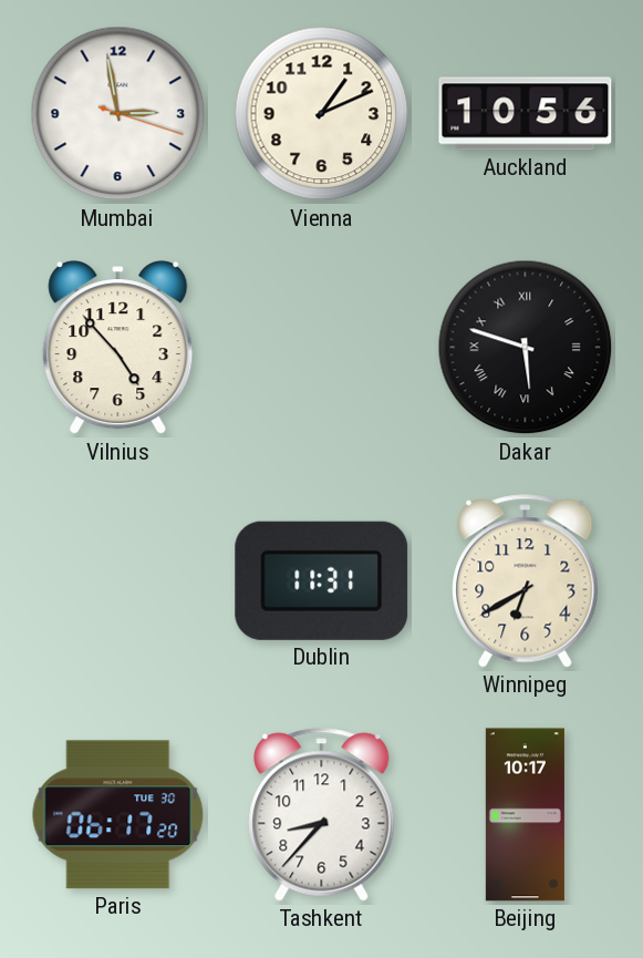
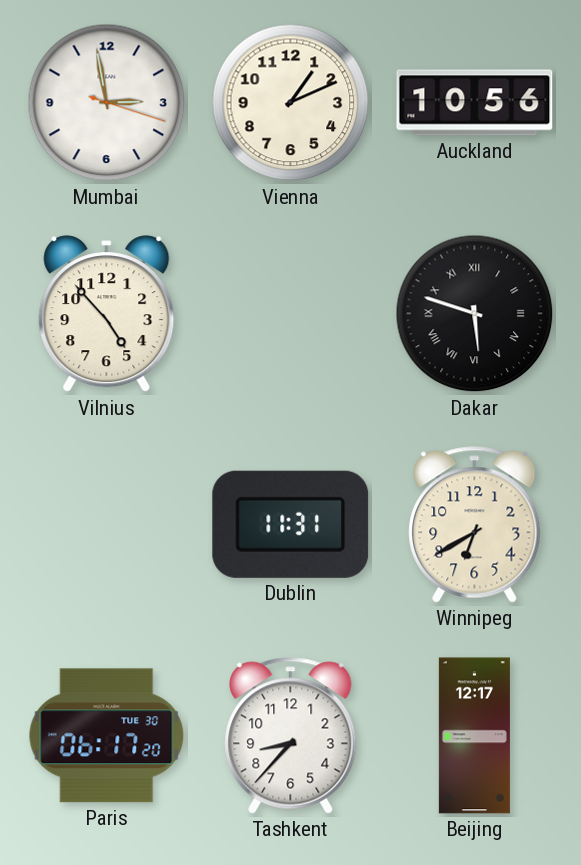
Beijing: 10:17 -> 12:17
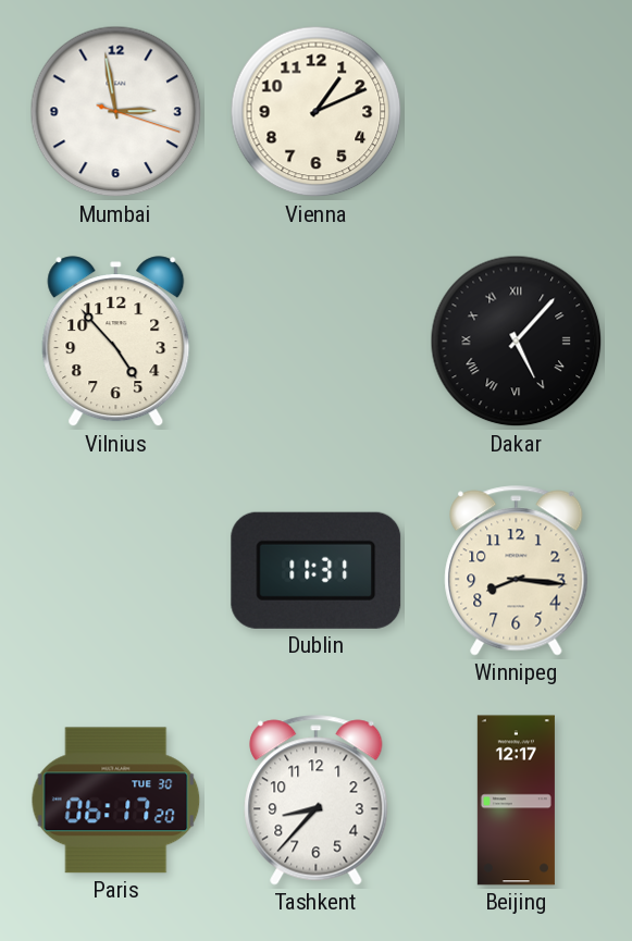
Auckland: 10:56 -> none
Dakar: 5:48 -> 5:07
Winnipeg: 6:40 -> 8:16
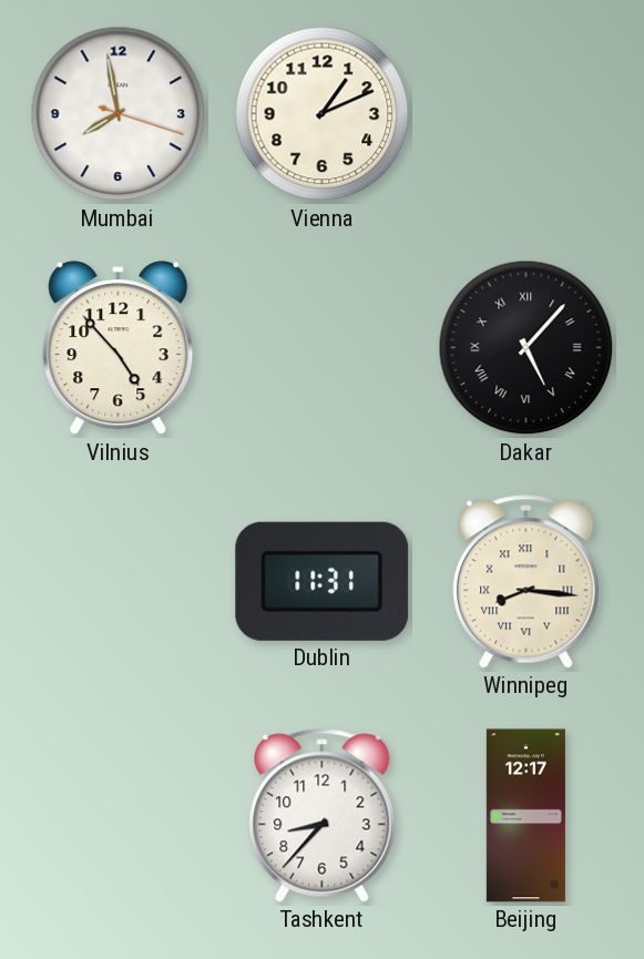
Mumbai: 2:58 -> 7:58
Winnipeg numerals: Arabic -> Roman
Paris: 06:17 -> none
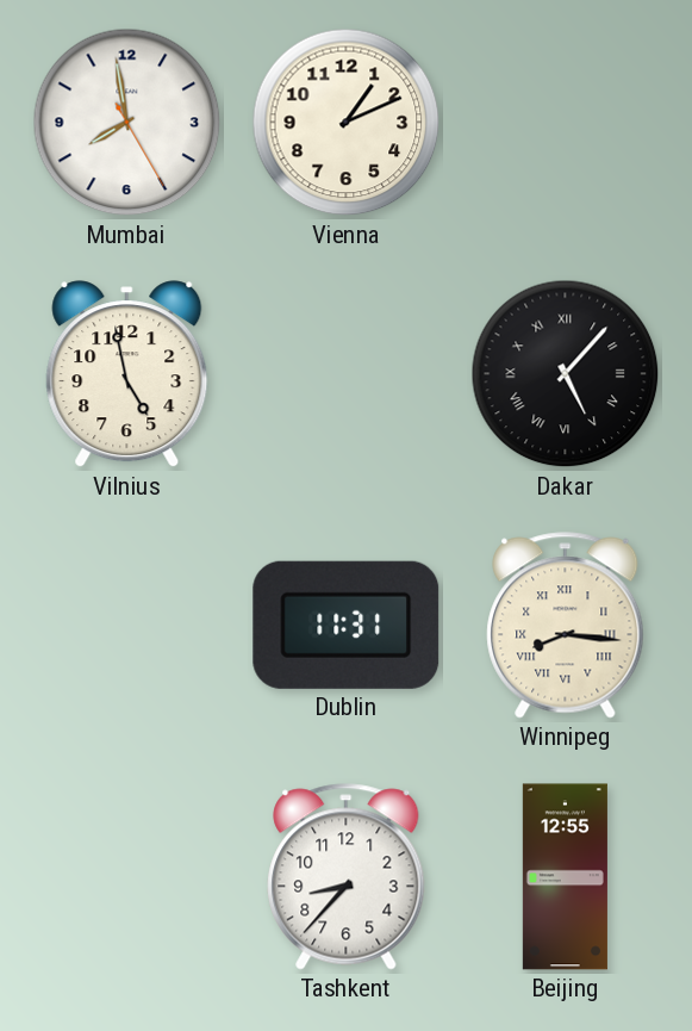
Mumbai: 7:58:18 -> 7:58:25
Vilnius: 4:53 -> 4:58
Beijing: 12:17 -> 12:55
